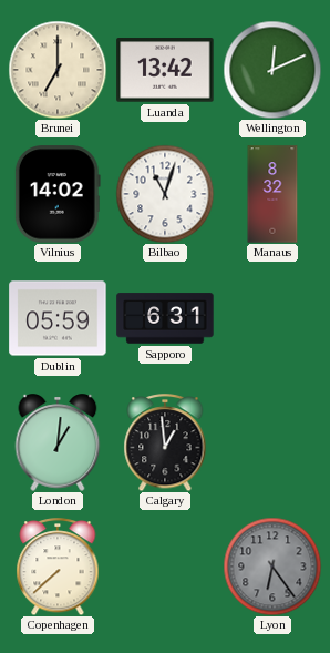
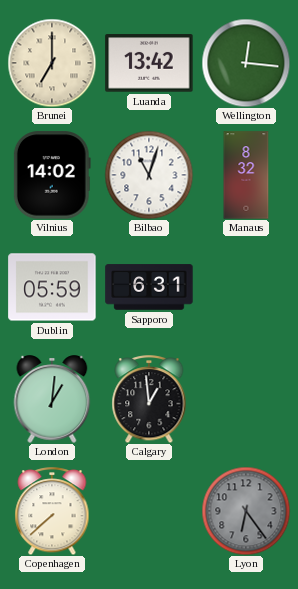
Wellington: 12:11 -> 12:16
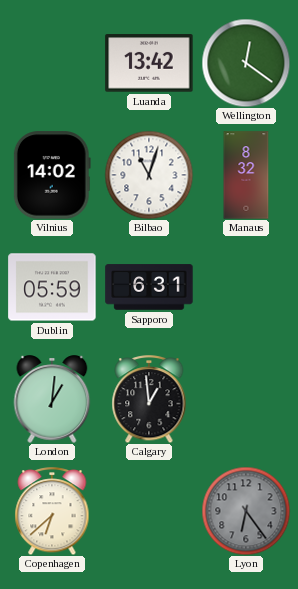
Brunei: 7:00 -> none
Wellington: 12:16 -> 12:21
Copenhagen: 7:38 -> 6:38
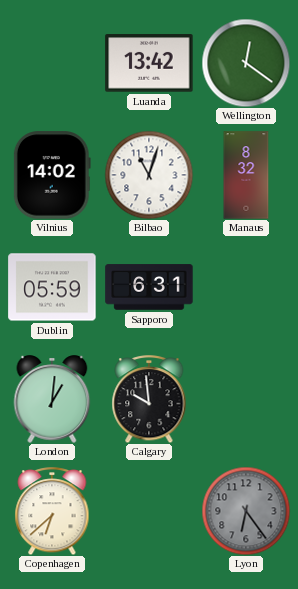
Calgary: 12:59 -> 9:59
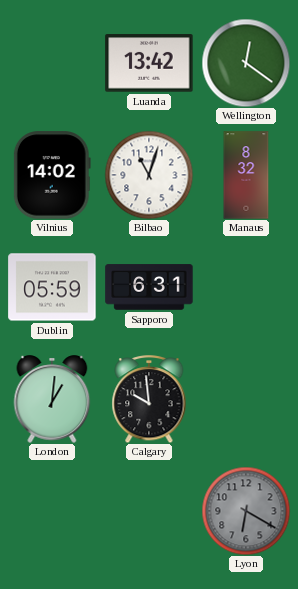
Copenhagen: 6:38 -> none
Lyon: 6:24 -> 6:20
